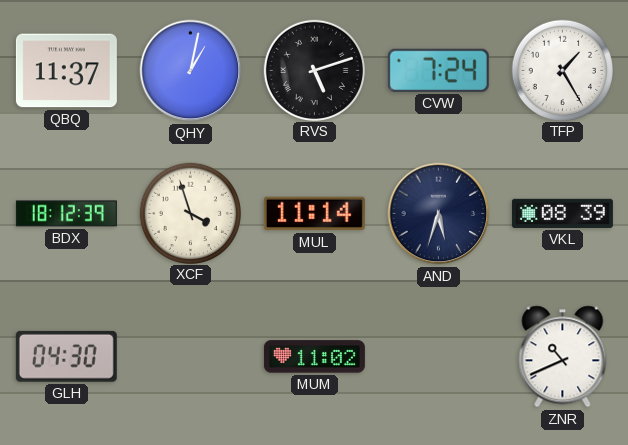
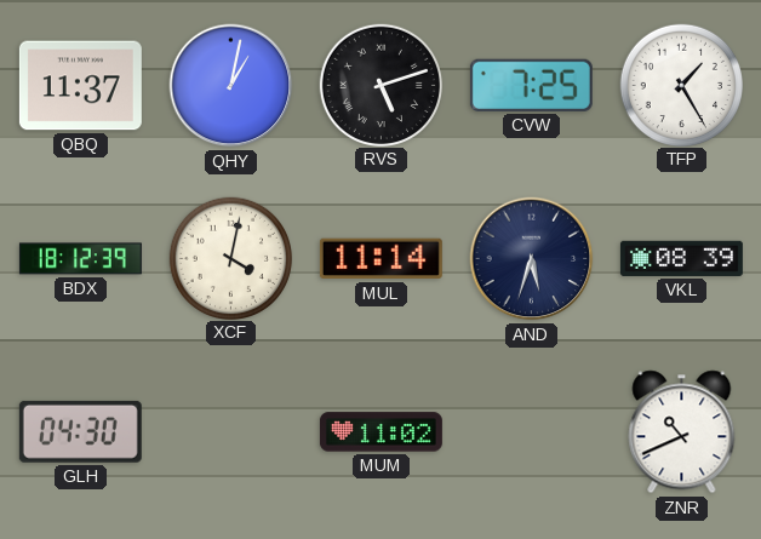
CVW: 7:24 -> 7:25
XCF: 3:57 -> 4:02
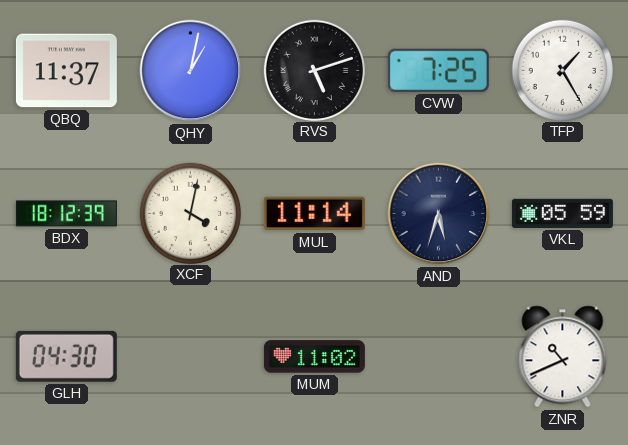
VKL: 08:39 -> 05:59
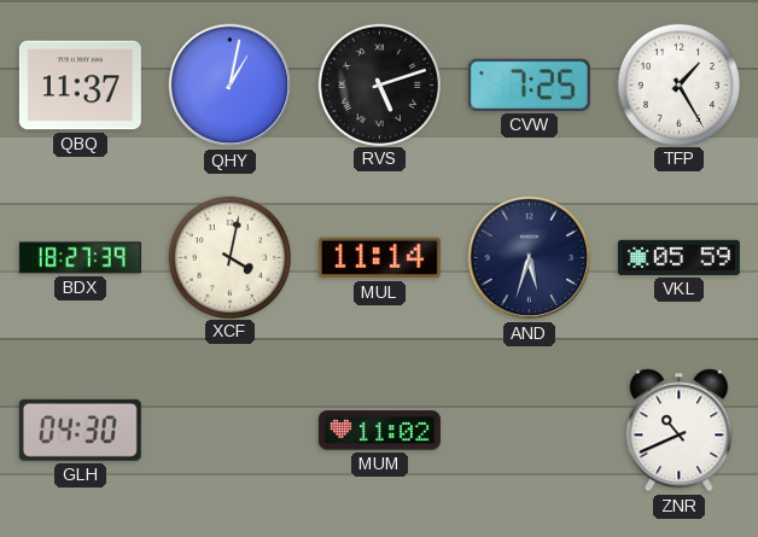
BDX: 18:12 -> 18:27
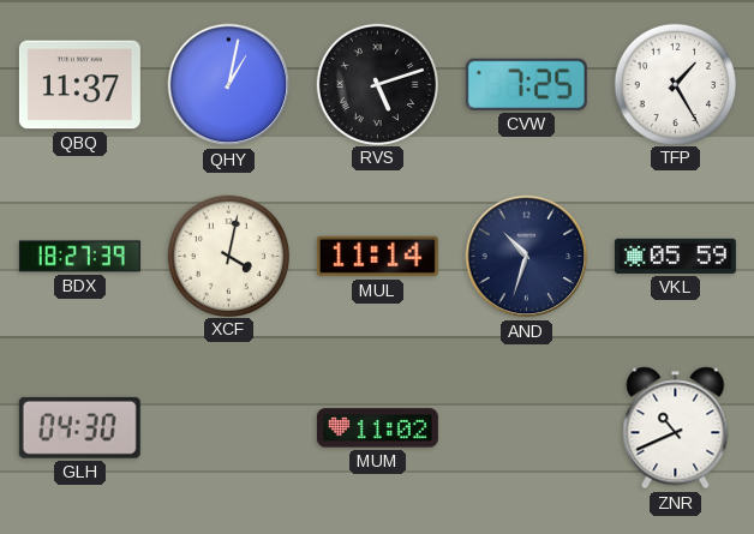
AND: 5:33 -> 10:33
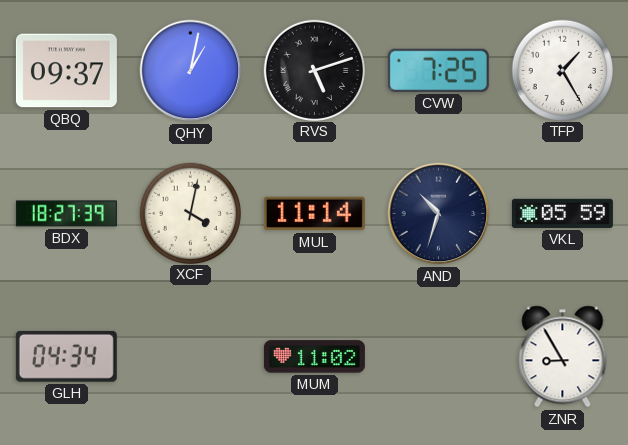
QBQ: 11:37 -> 09:37
GLH: 04:30 -> 04:34
ZNR: 10:41 -> 8:55
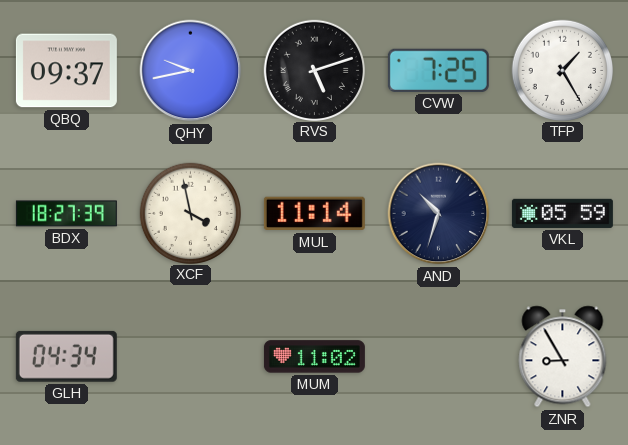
QHY: 1:02 -> 9:43
XCF: 4:02 -> 3:58
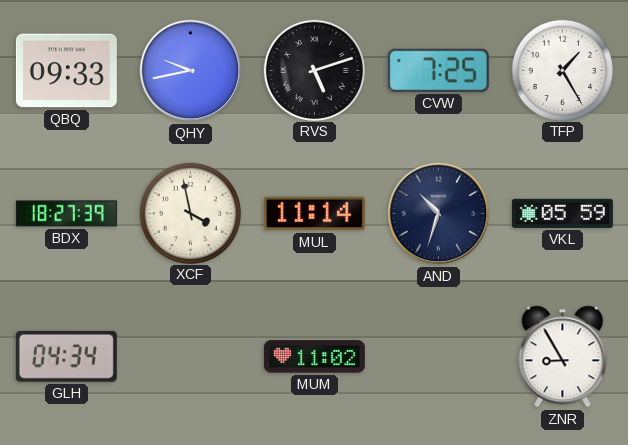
QBQ: 09:37 -> 09:33
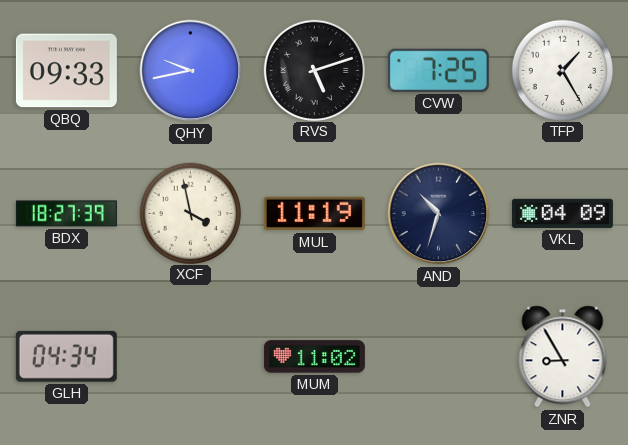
MUL: 11:14 -> 11:19
VKL: 05:59 -> 04:09
